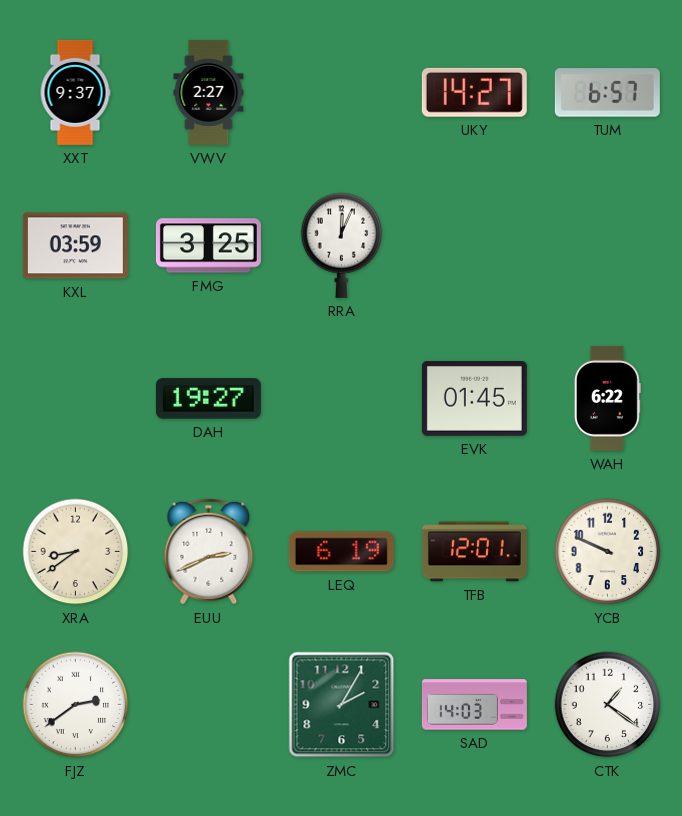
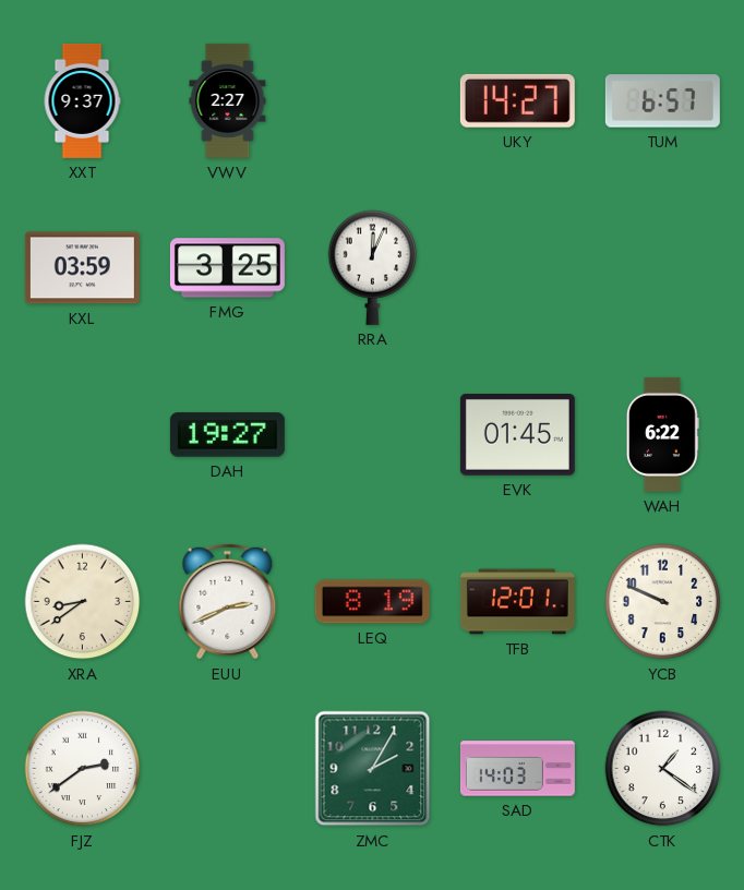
LEQ: 6:19 -> 8:19
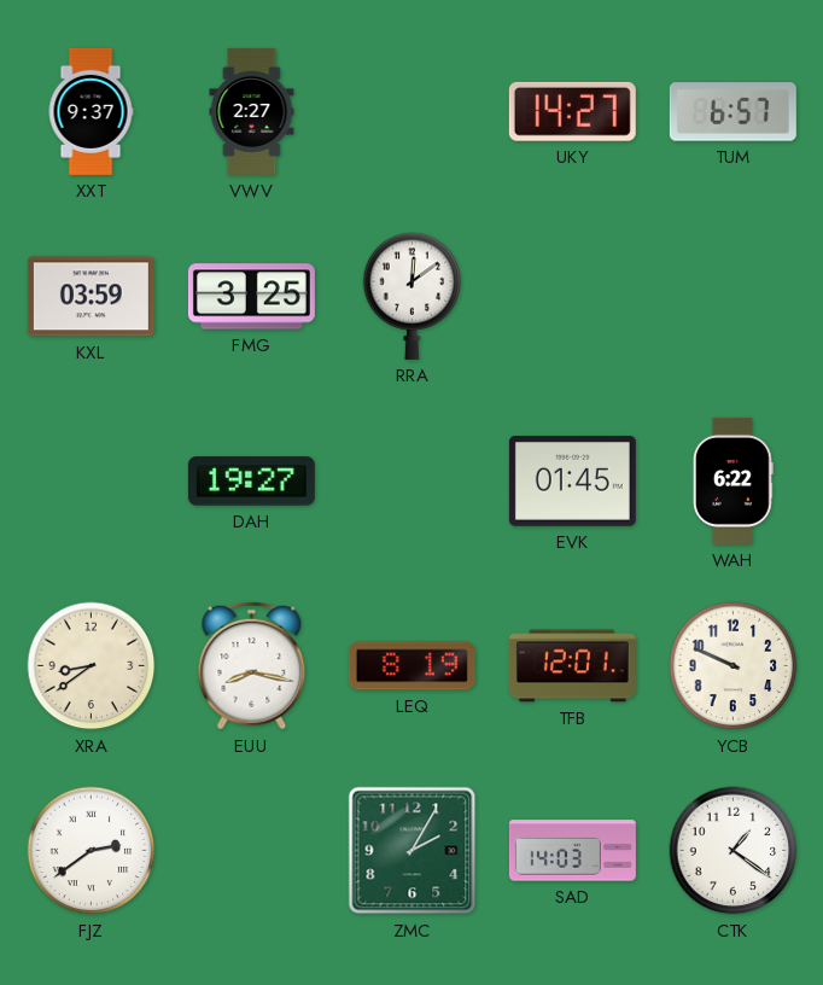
RRA: 12:04 -> 12:09
EUU: 2:41 -> 8:17
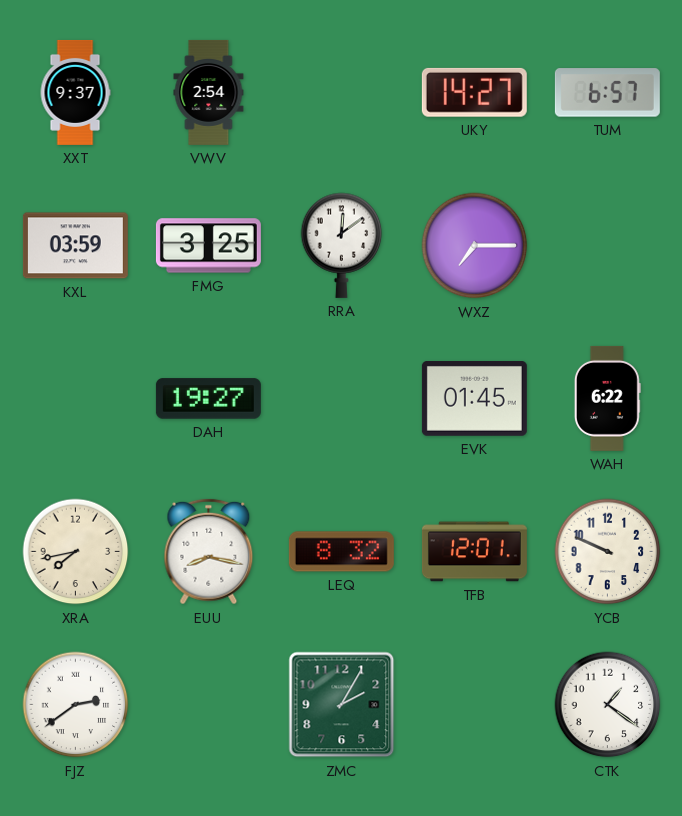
VWV: 2:27 -> 2:54
WXZ: none -> 7:15
XRA: 8:39 -> 7:43
LEQ: 8:19 -> 8:32
SAD: 14:03 -> none
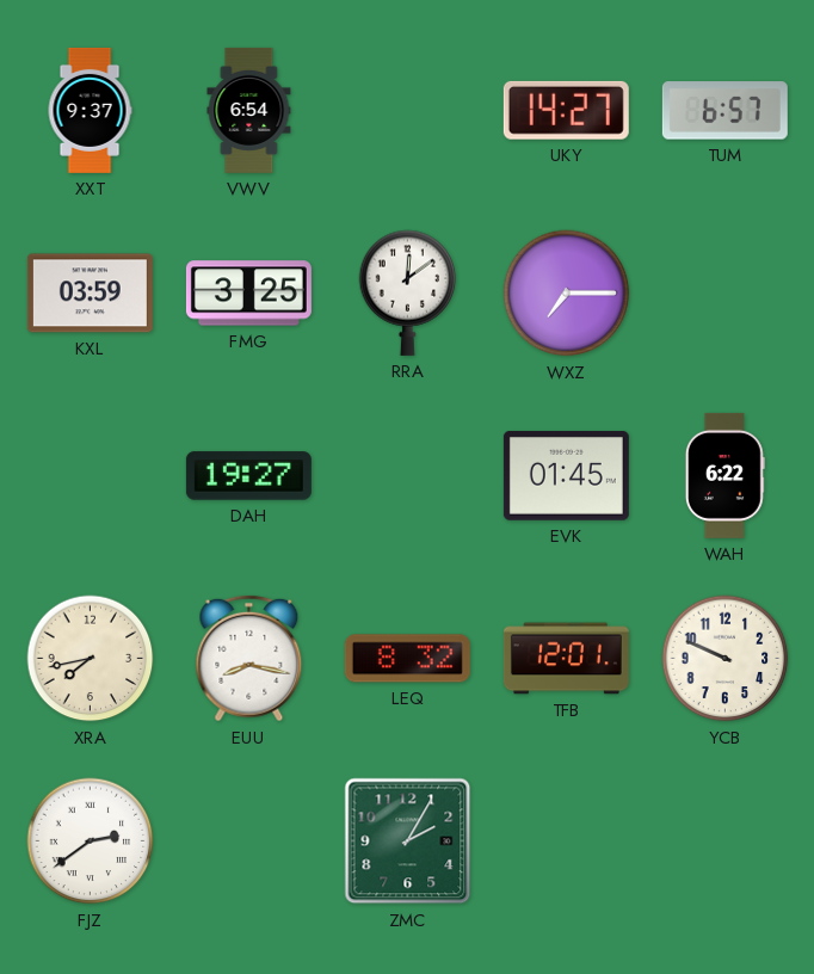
VWV: 2:54 -> 6:54
CTK: 1:21 -> none
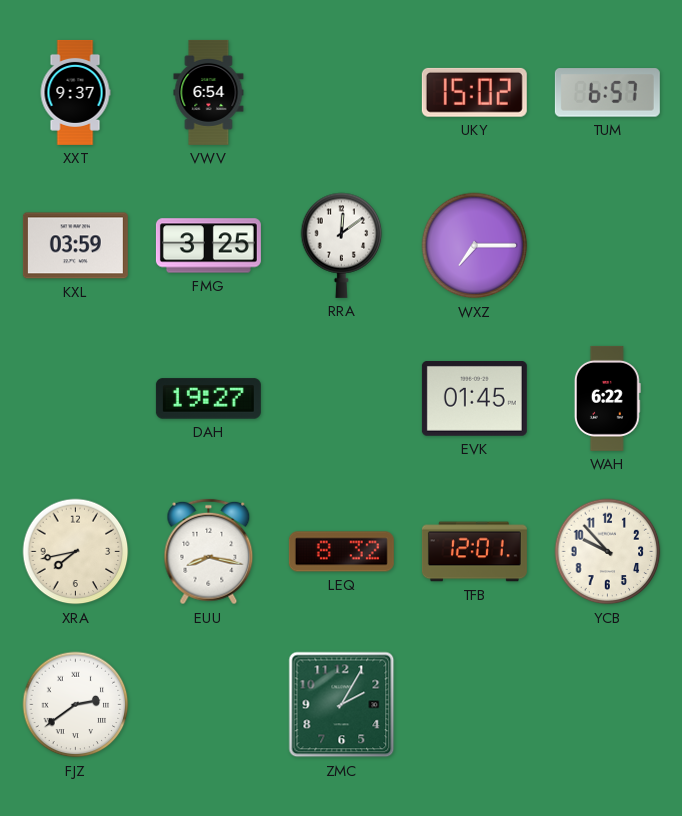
UKY: 14:27 -> 15:02
YCB: 9:49 -> 9:53
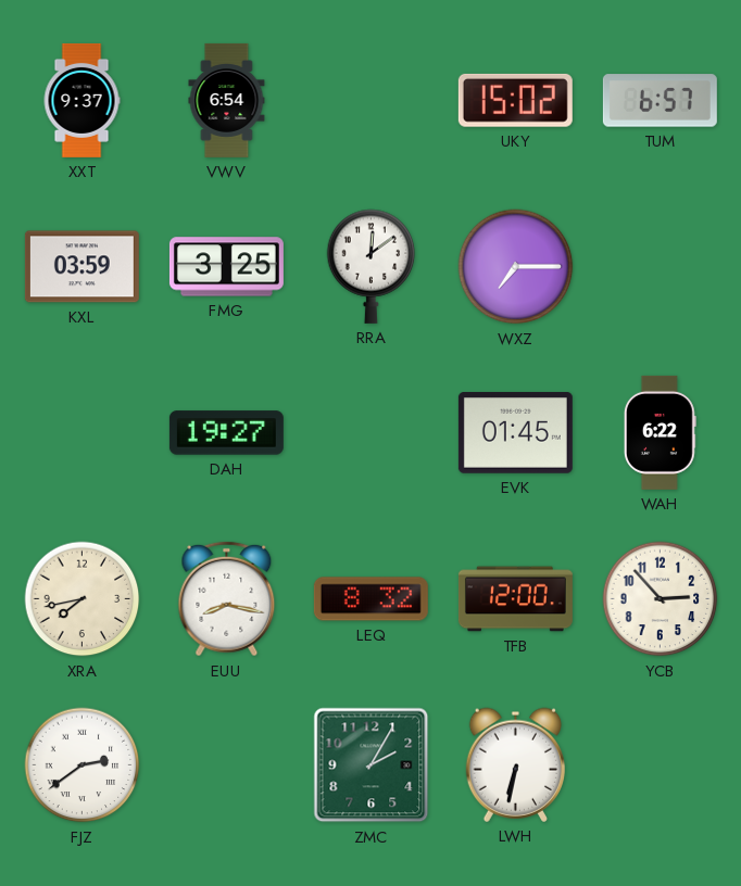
TFB: 12:01 -> 12:00
YCB: 9:53 -> 2:53
LWH: none -> 6:32
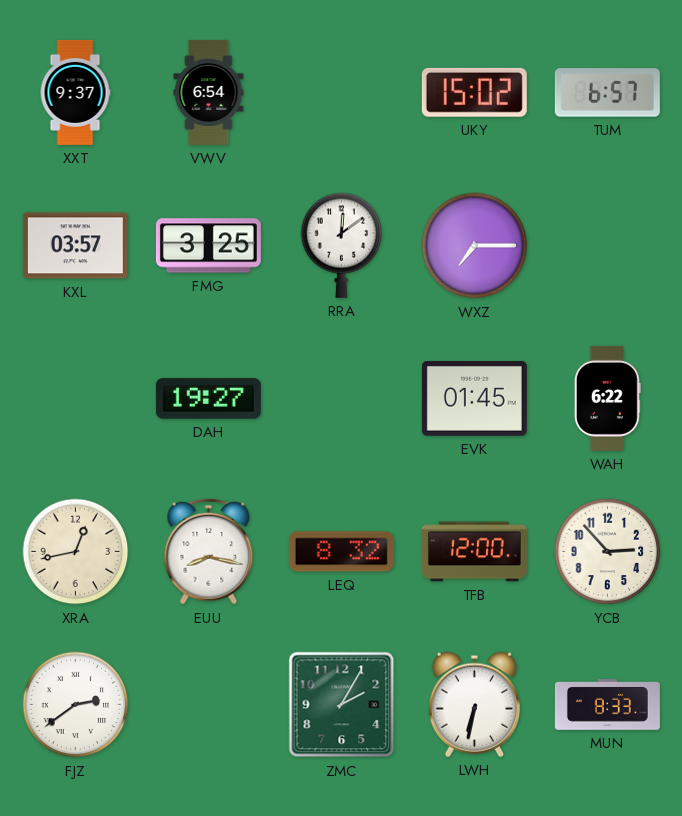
KXL: 03:59 -> 03:57
XRA: 7:43 -> 12:43
MUN: none -> 8:33
